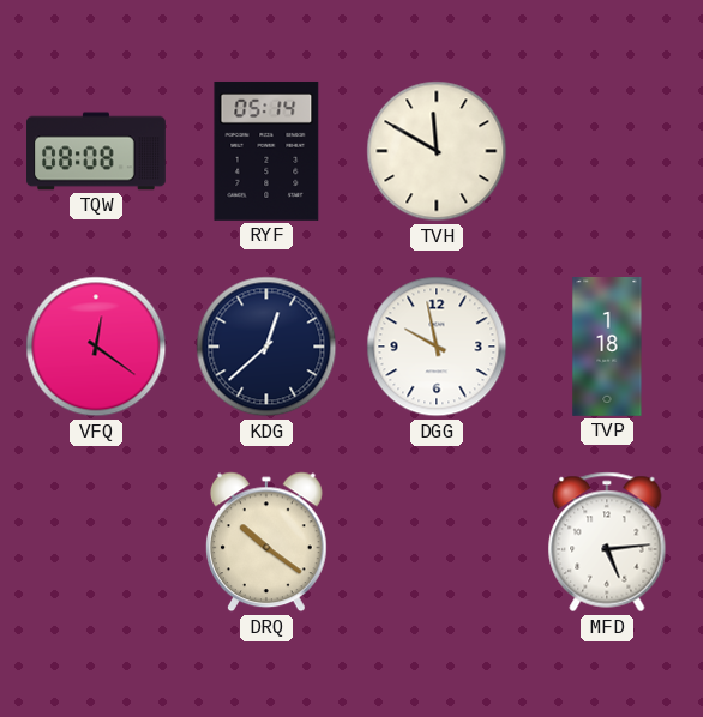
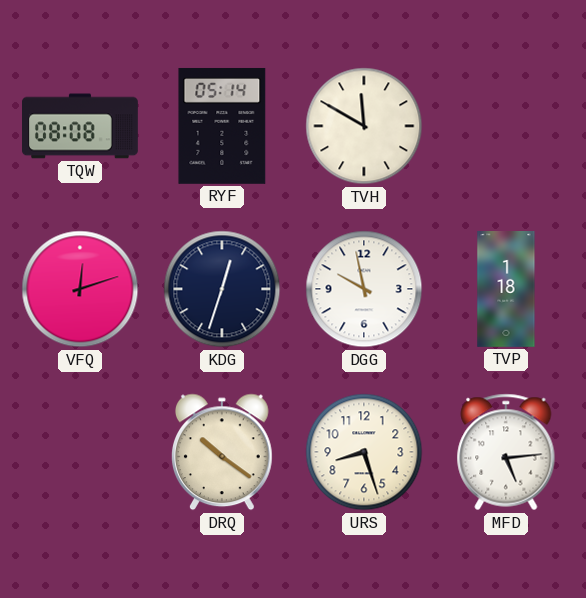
VFQ: 12:21 -> 12:12
KDG: 12:38 -> 12:33
URS: none -> 8:27
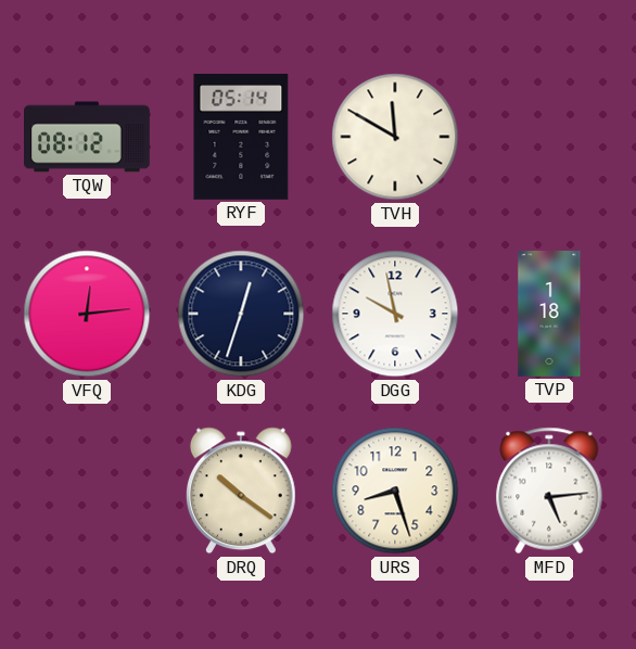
TQW: 08:08 -> 08:12
VFQ: 12:12 -> 12:14
